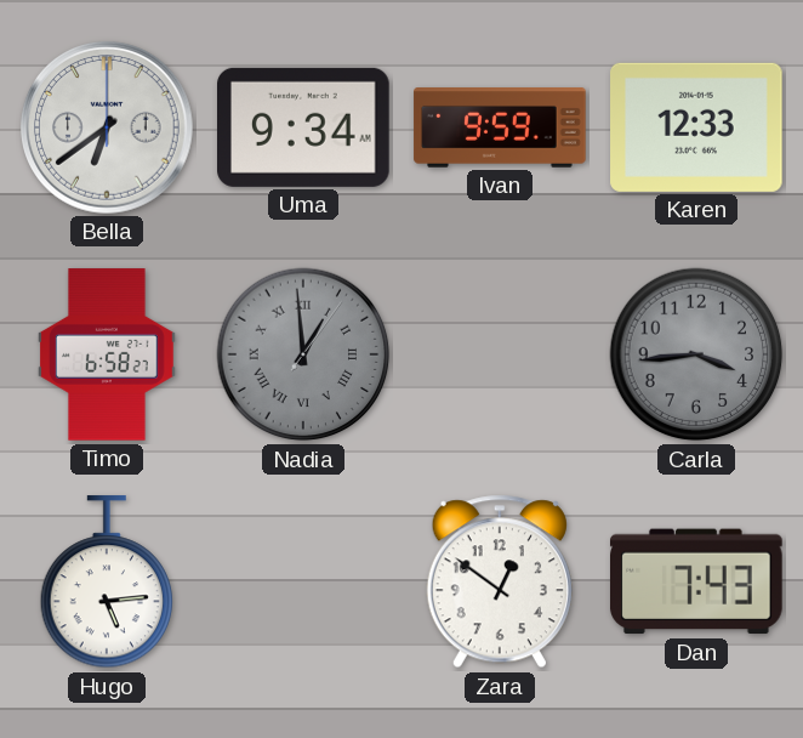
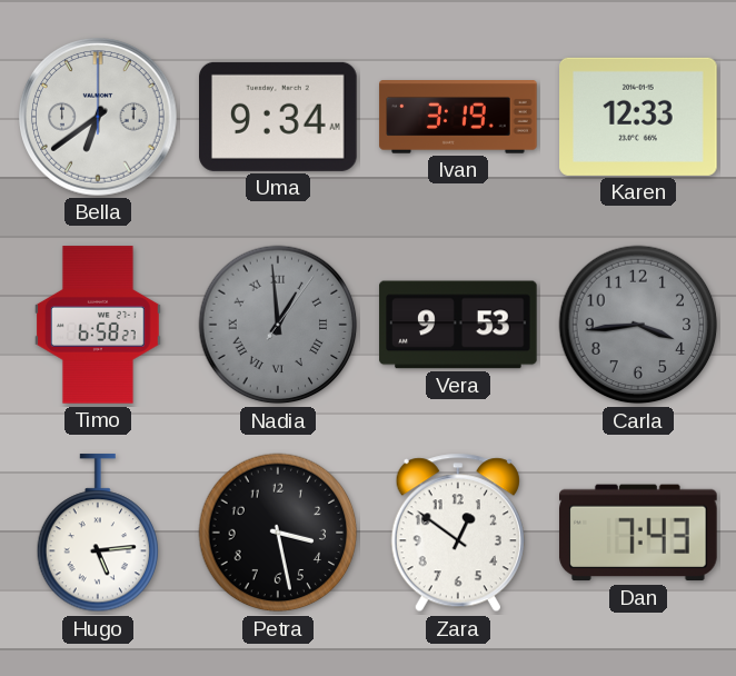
Ivan: 9:59 -> 3:19
Vera: none -> 9:53
Petra: none -> 3:28
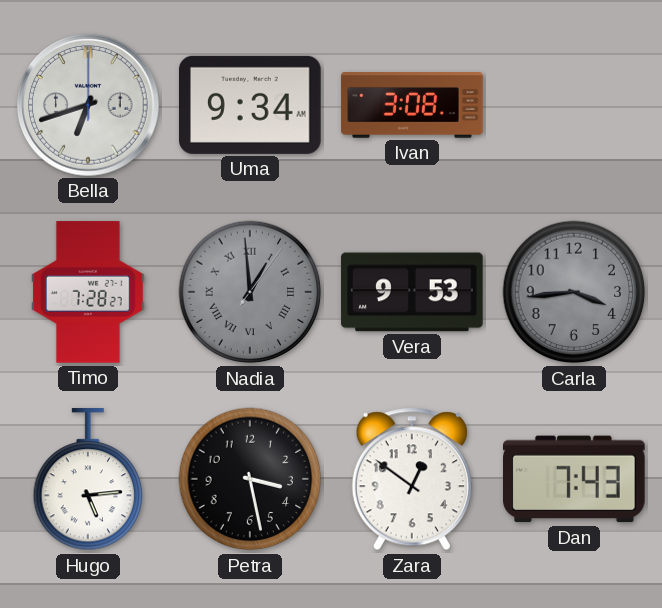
Bella: 6:39 -> 6:42
Ivan: 3:19 -> 3:08
Karen: 12:33 -> none
Timo: 6:58 -> 7:28
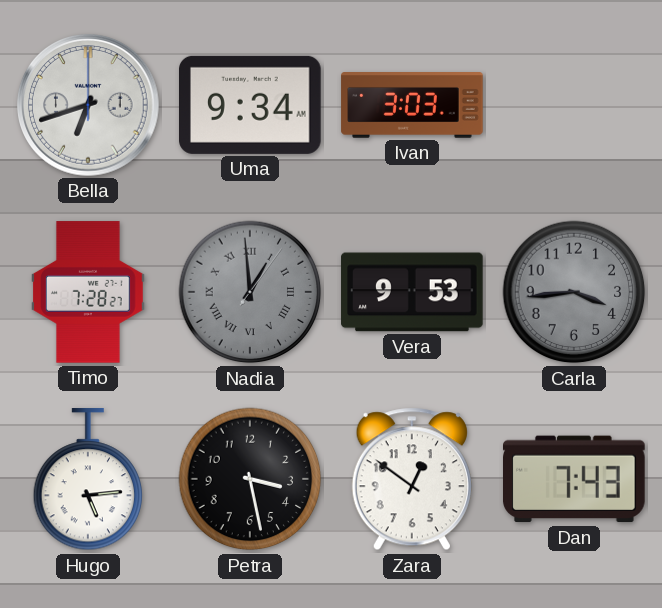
Ivan: 3:08 -> 3:03
